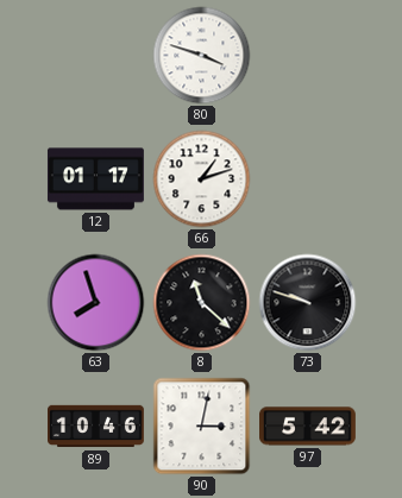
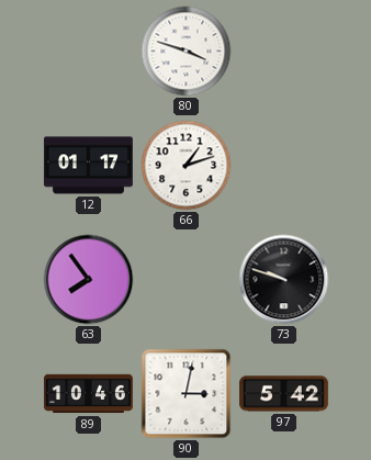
63: 7:57 -> 7:54
8: 11:22 -> none
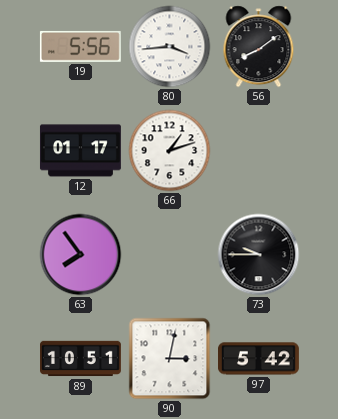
19: none -> 5:56
80: 3:48 -> 3:44
56: none -> 8:09
73: 9:48 -> 9:45
89: 10:46 -> 10:51
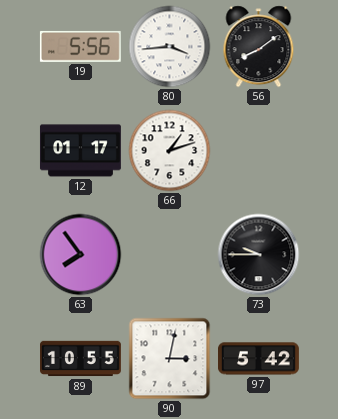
89: 10:51 -> 10:55
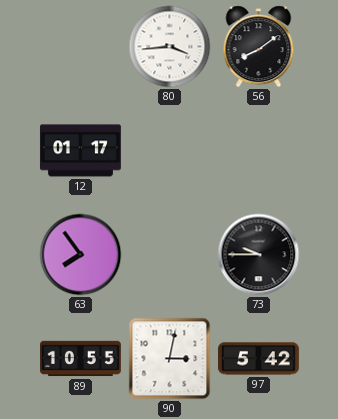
19: 5:56 -> none
66: 1:12 -> none
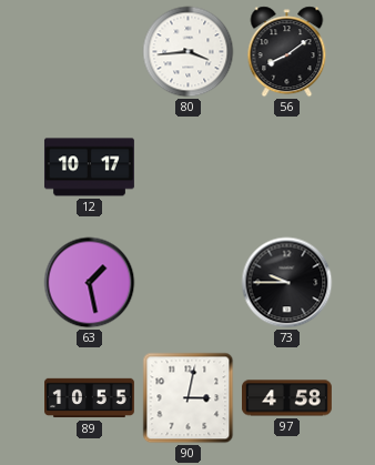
12: 01:17 -> 10:17
63: 7:54 -> 1:28
97: 5:42 -> 4:58
